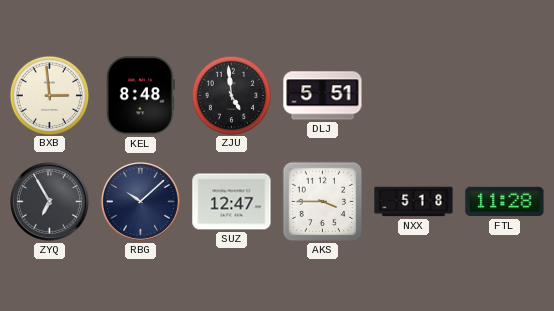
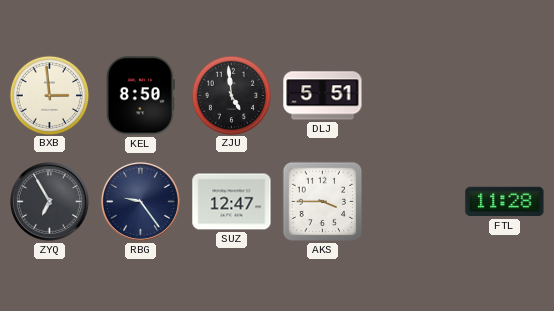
KEL: 8:48 -> 8:50
RBG: 10:08 -> 9:24
NXX: 5:18 -> none
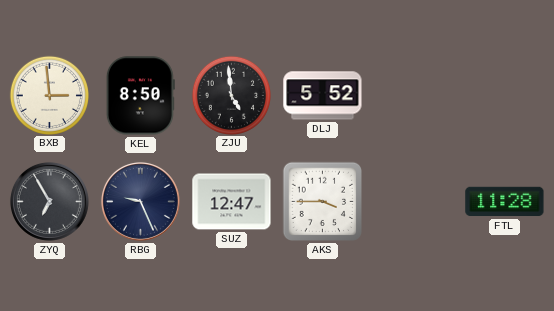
DLJ: 5:51 -> 5:52
RBG: 9:24 -> 9:26
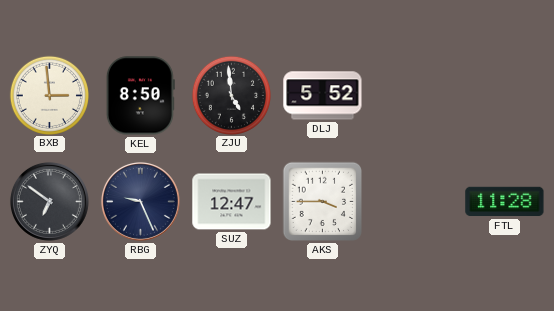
ZYQ: 6:55 -> 6:51
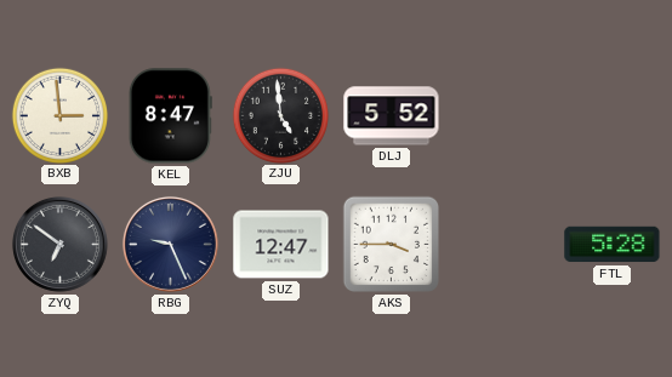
KEL: 8:50 -> 8:47
FTL: 11:28 -> 5:28
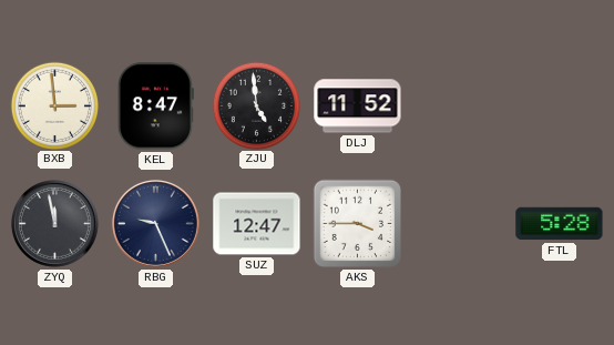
DLJ: 5:52 -> 11:52
ZYQ: 6:51 -> 11:58
